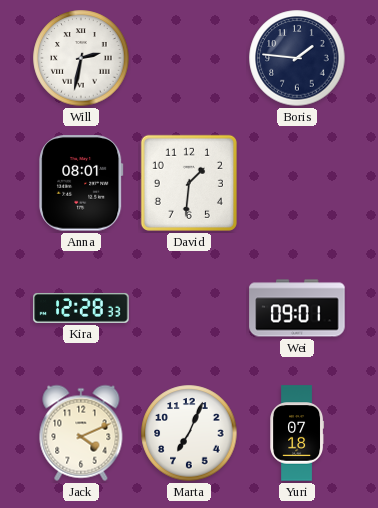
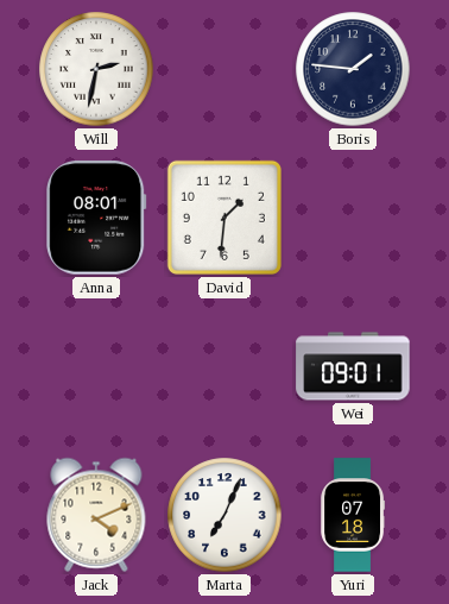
Kira: 12:28 -> none
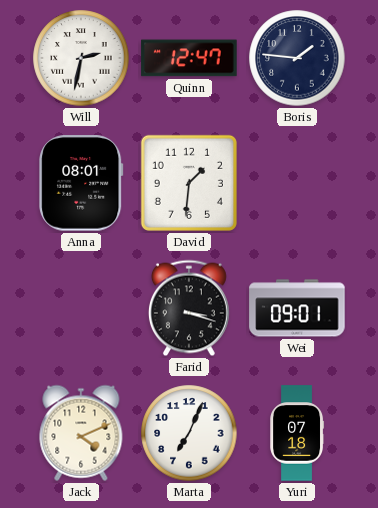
Quinn: none -> 12:47
Farid: none -> 3:18
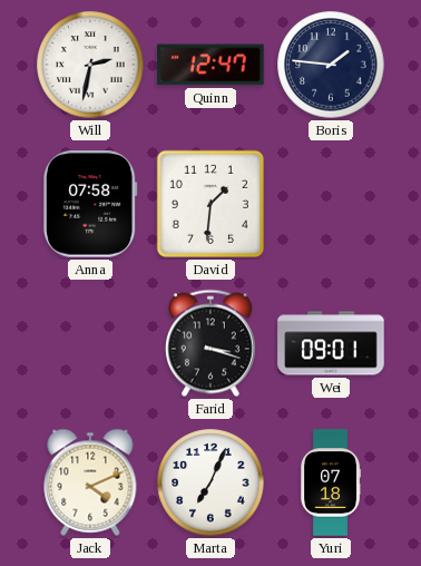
Anna: 08:01 -> 07:58
